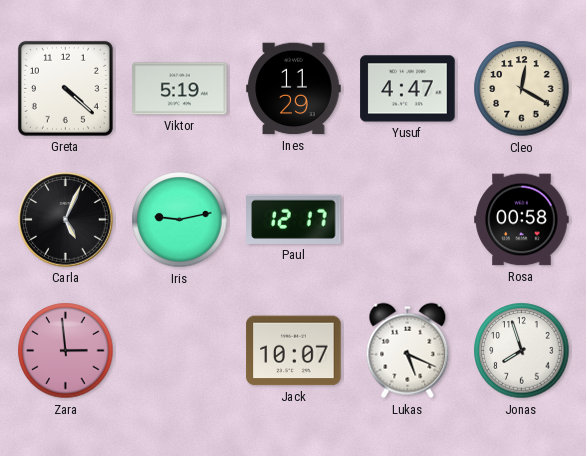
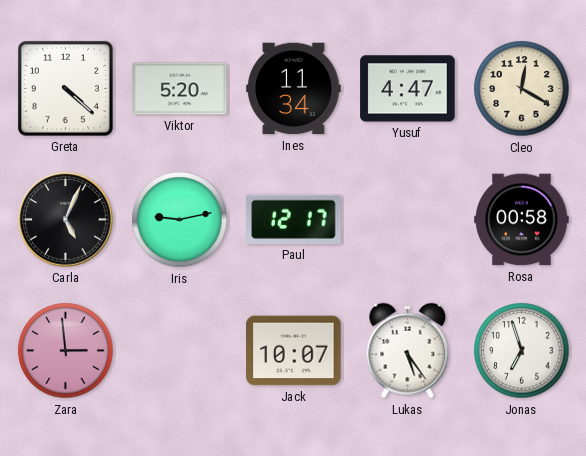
Viktor: 5:19 -> 5:20
Ines: 11:29 -> 11:34
Lukas: 5:19 -> 5:24
Jonas: 7:57 -> 6:57
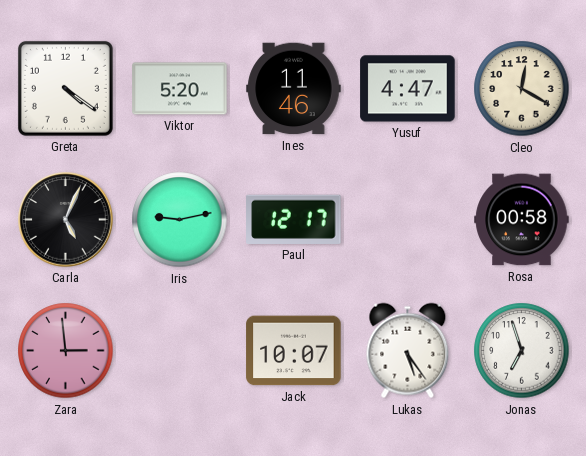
Greta: 4:22 -> 4:21
Ines: 11:34 -> 11:46
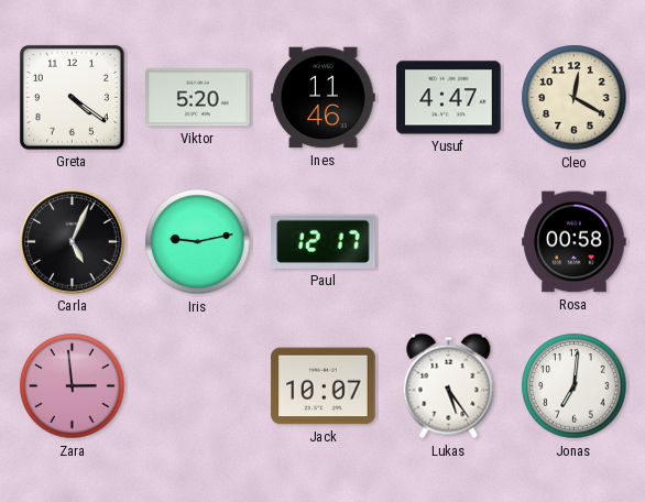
Jonas: 6:57 -> 7:01
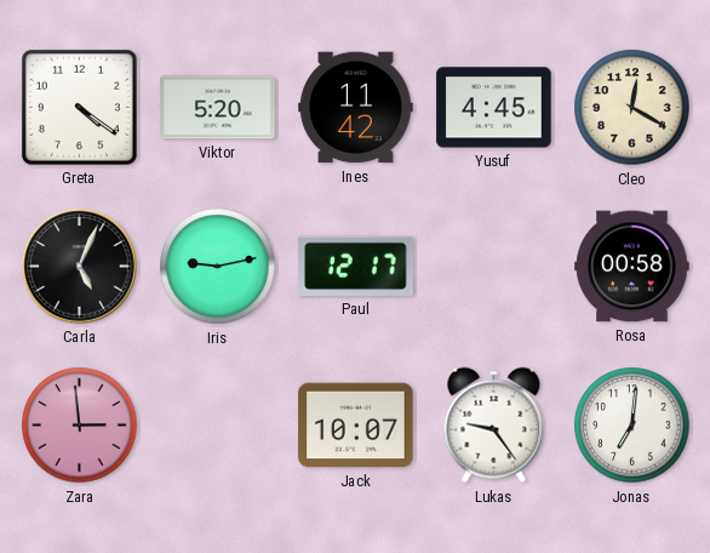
Ines: 11:46 -> 11:42
Yusuf: 4:47 -> 4:45
Lukas: 5:24 -> 9:24
